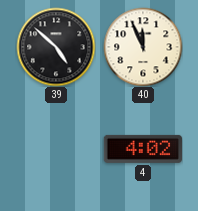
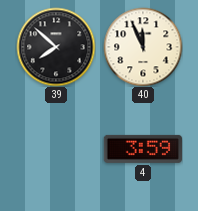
39: 4:52 -> 7:52
4: 4:02 -> 3:59
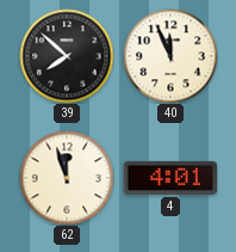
62: none -> 11:57
4: 3:59 -> 4:01
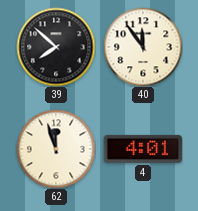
40: 11:56 -> 11:54
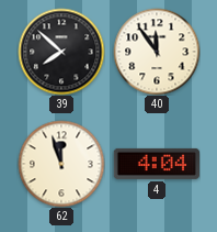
4: 4:01 -> 4:04
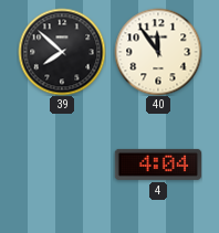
62: 11:57 -> none
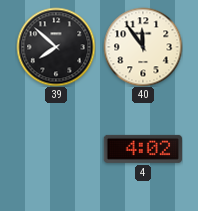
4: 4:04 -> 4:02
